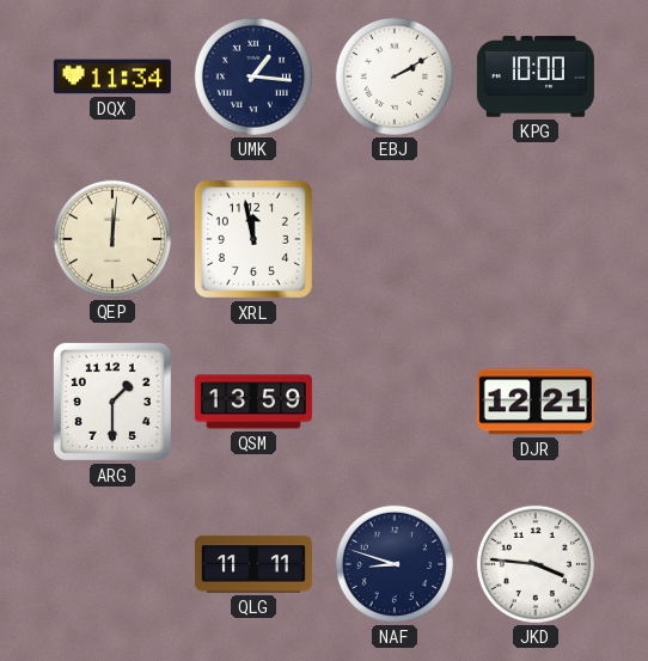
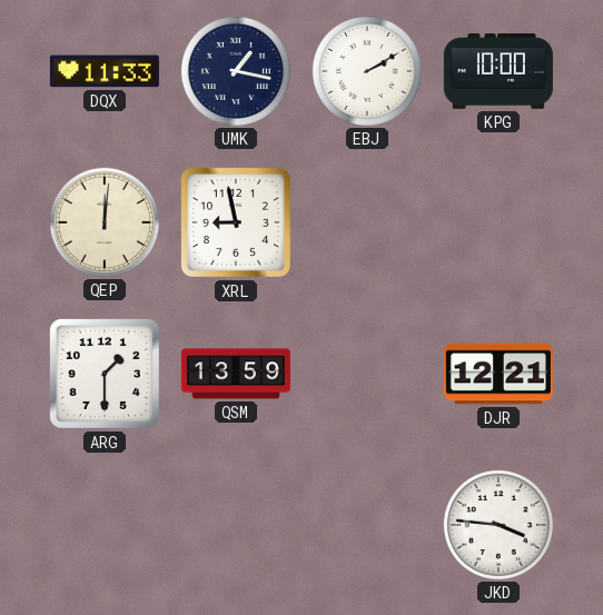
DQX: 11:34 -> 11:33
UMK: 1:16 -> 1:17
XRL: 11:58 -> 8:58
QLG: 11:11 -> none
NAF: 8:48 -> none
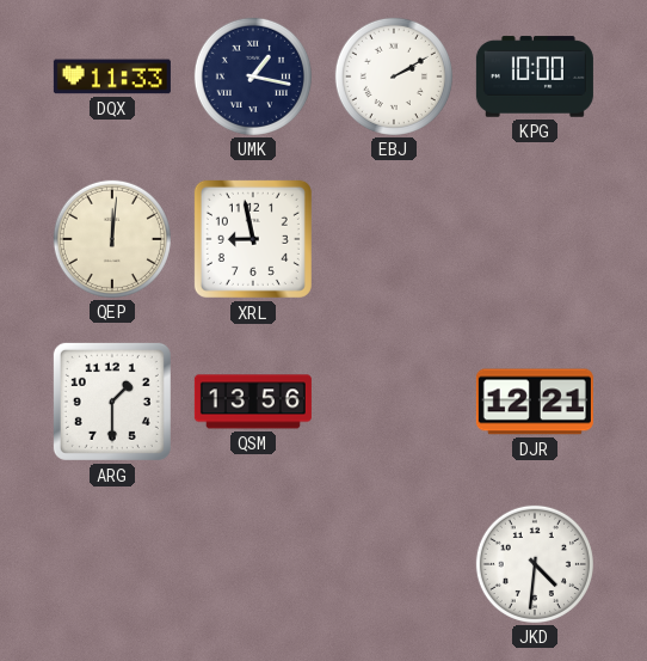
QSM: 13:59 -> 13:56
JKD: 3:46 -> 4:31
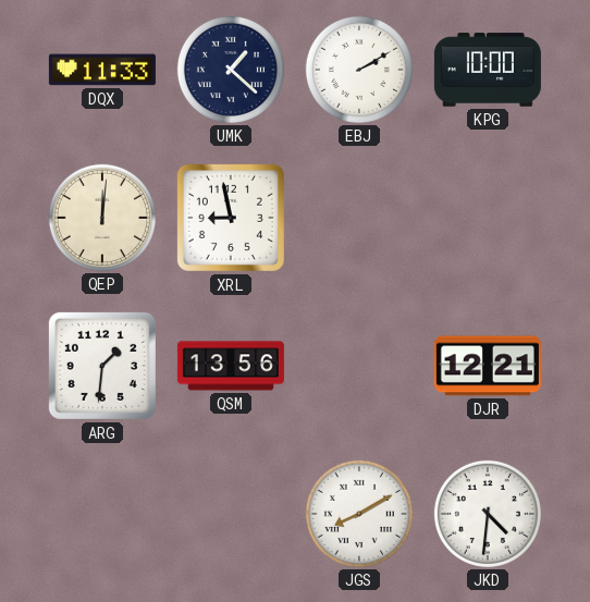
UMK: 1:17 -> 1:22
ARG: 1:30 -> 1:31
JGS: none -> 8:10
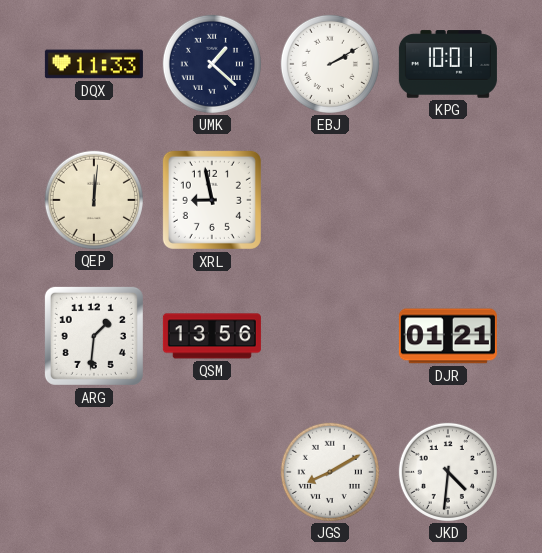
KPG: 10:00 -> 10:01
DJR: 12:21 -> 01:21
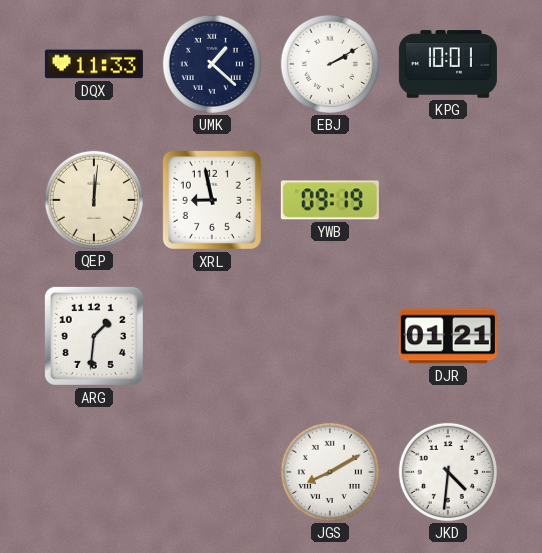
YWB: none -> 09:19
QSM: 13:56 -> none
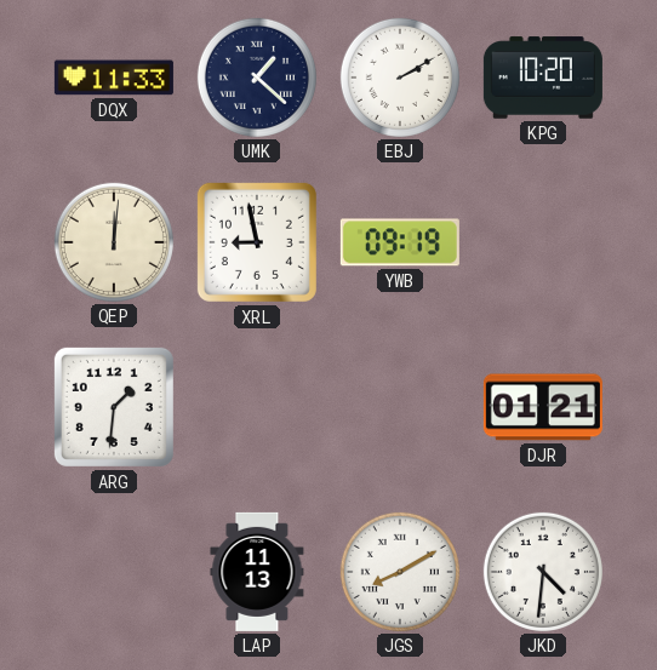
KPG: 10:01 -> 10:20
LAP: none -> 11:13
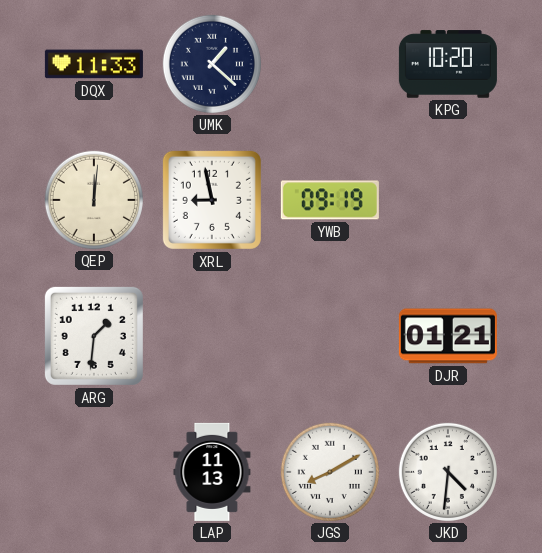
EBJ: 2:10 -> none
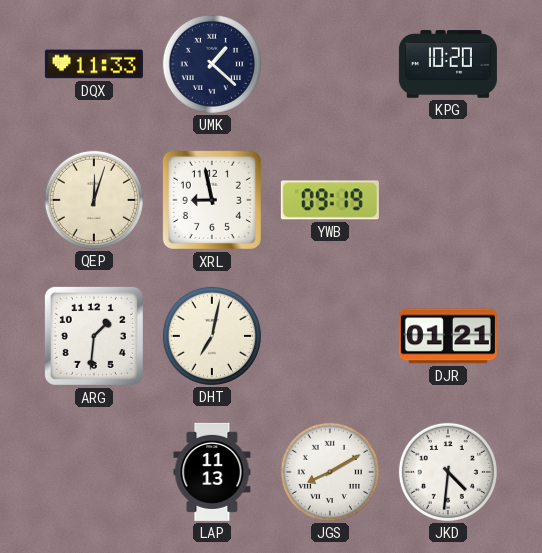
QEP: 12:01 -> 12:03
DHT: none -> 7:02
